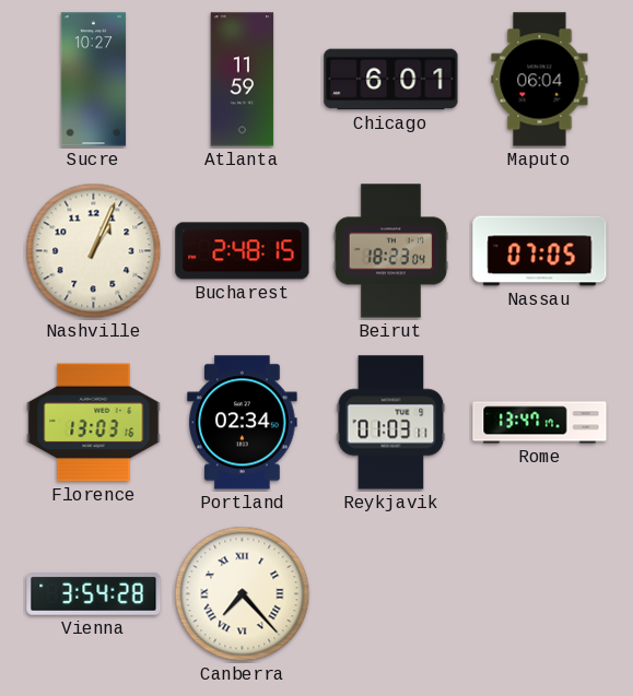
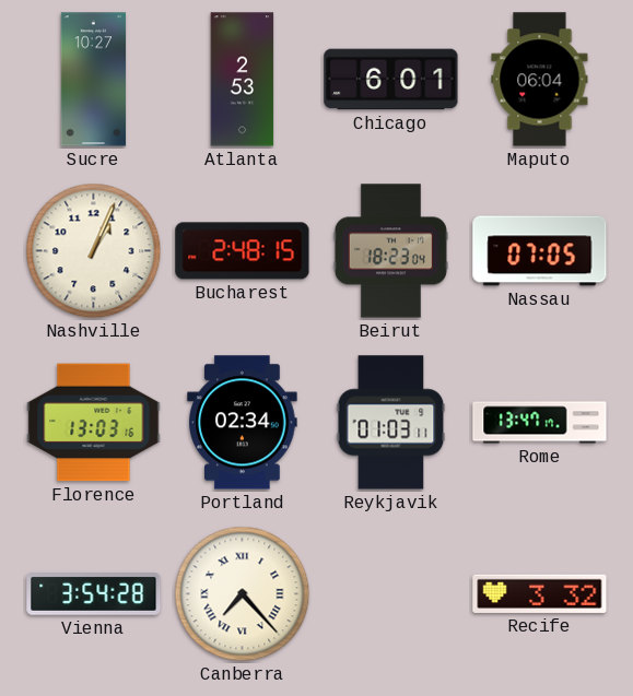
Atlanta: 11:59 -> 2:53
Recife: none -> 3:32
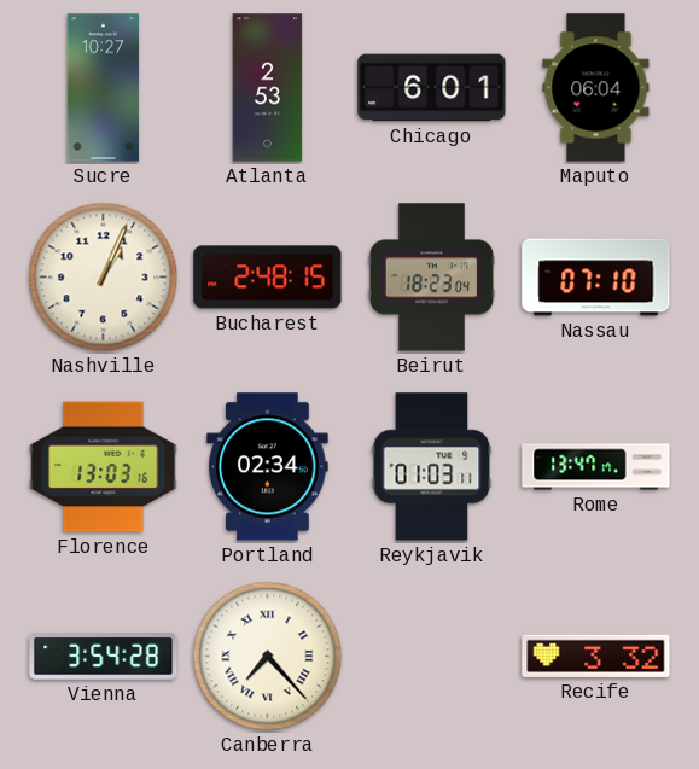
Nassau: 07:05 -> 07:10
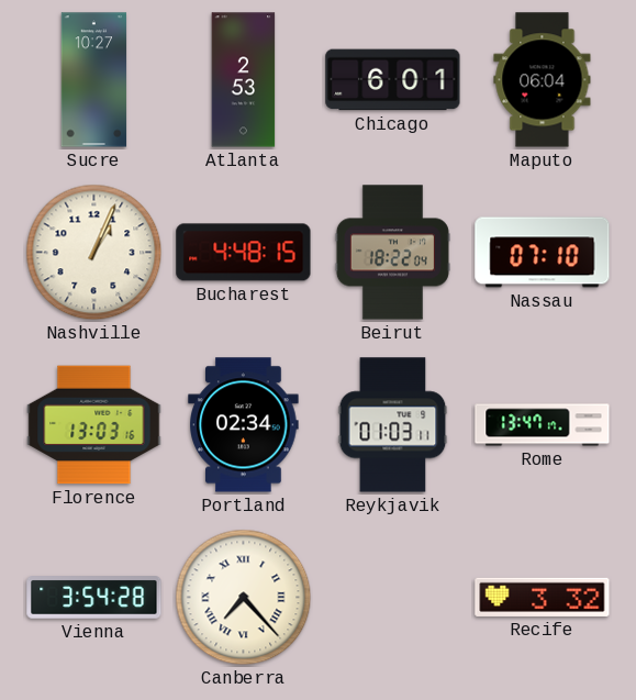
Bucharest: 2:48 -> 4:48
Beirut: 18:23 -> 18:22
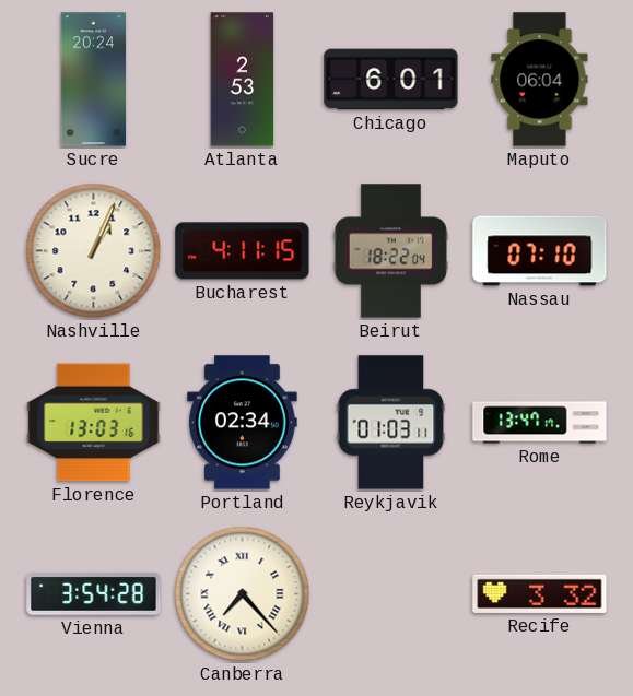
Sucre: 10:27 -> 20:24
Bucharest: 4:48 -> 4:11
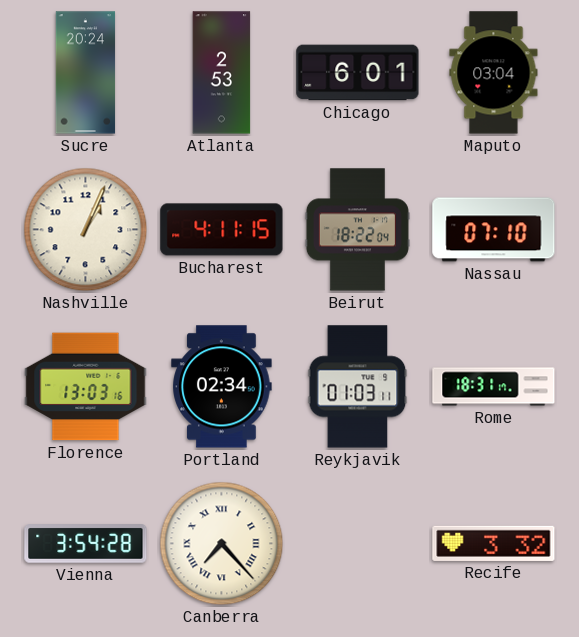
Maputo: 06:04 -> 03:04
Rome: 13:47 -> 18:31
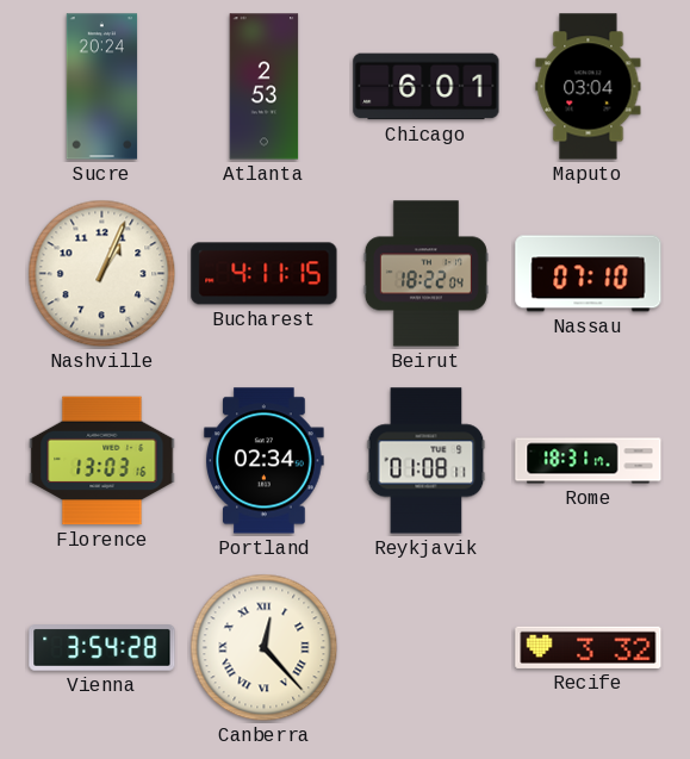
Reykjavik: 01:03 -> 01:08
Canberra: 7:23 -> 12:23
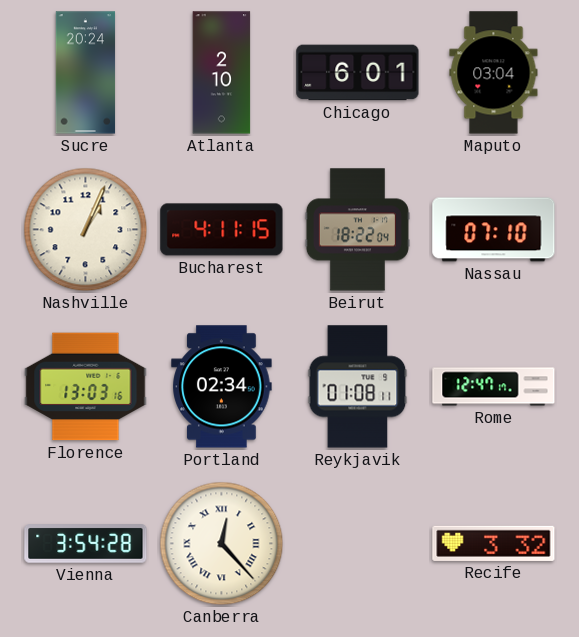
Atlanta: 2:53 -> 2:10
Rome: 18:31 -> 12:47
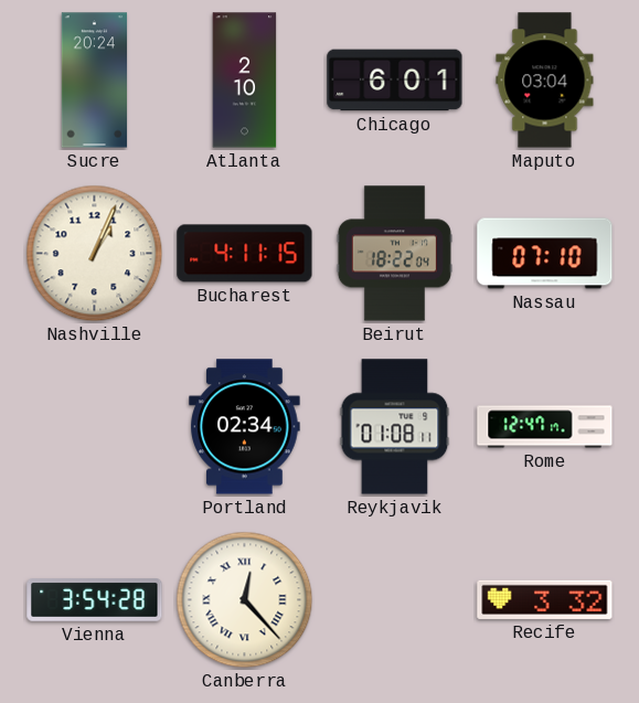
Florence: 13:03 -> none
